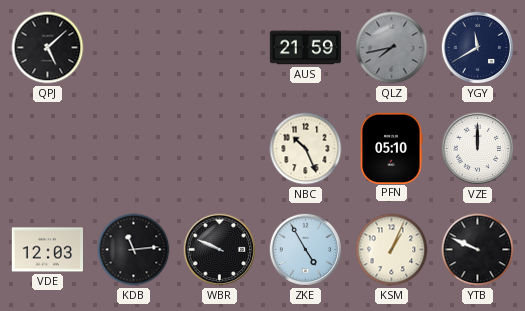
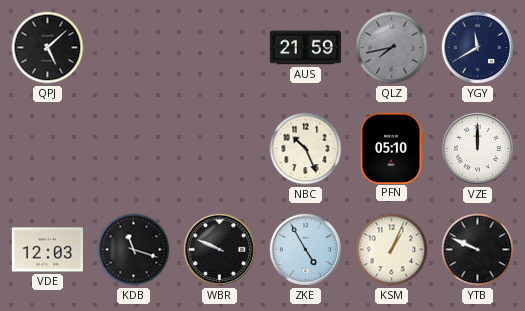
KDB: 11:14 -> 11:18
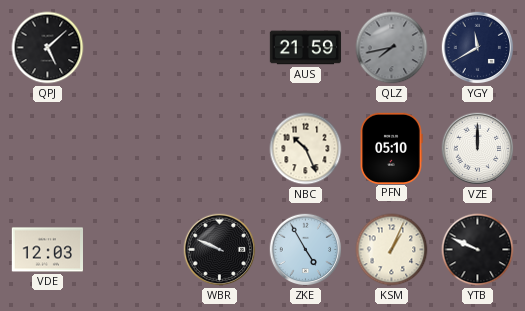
KDB: 11:18 -> none
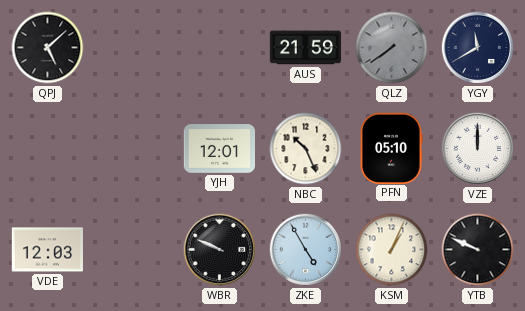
QLZ: 7:43 -> 7:39
YJH: none -> 12:01
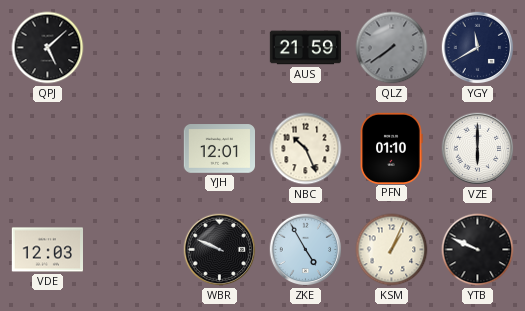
PFN: 05:10 -> 01:10
VZE: 12:00 -> 6:00
